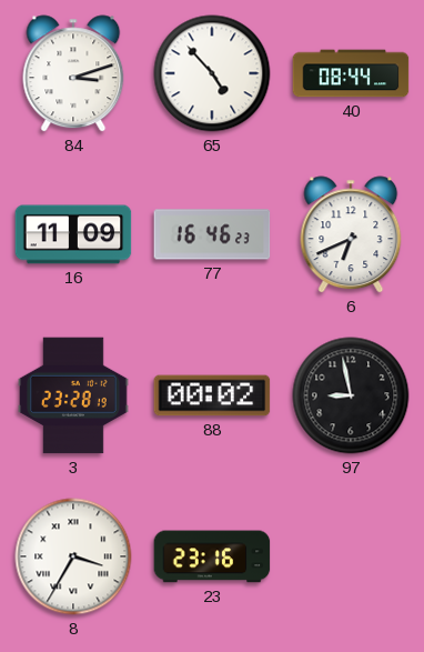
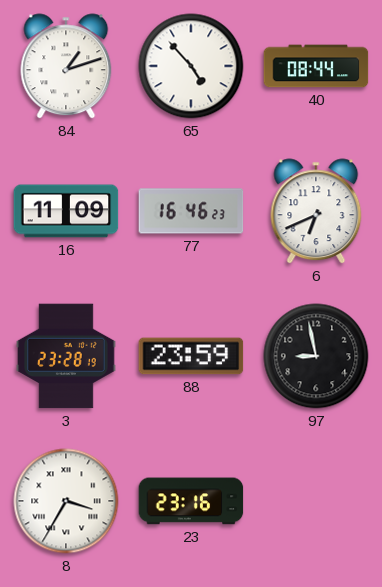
84: 3:12 -> 1:12
88: 00:02 -> 23:59
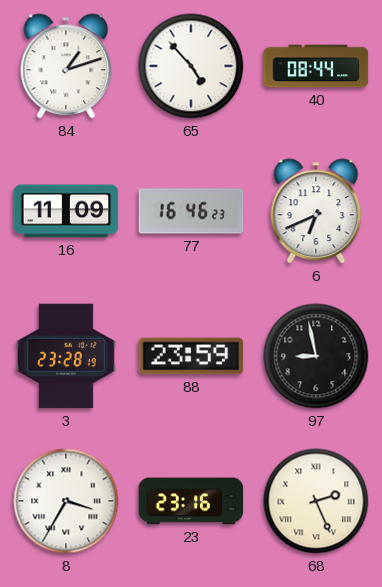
68: none -> 2:26
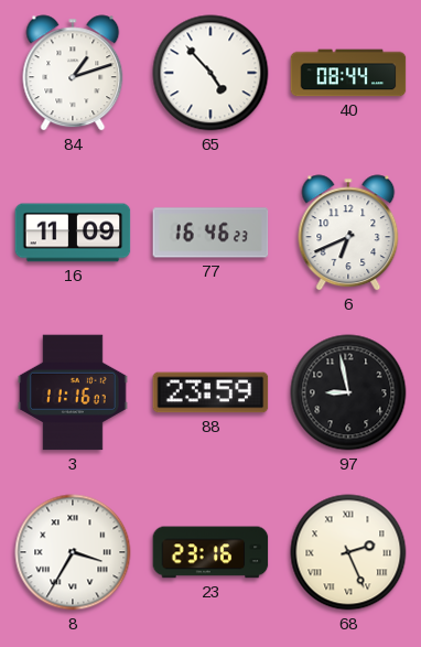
3: 23:28 -> 11:16
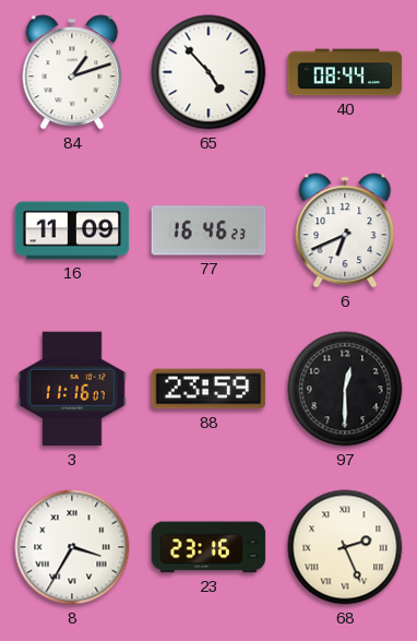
97: 8:58 -> 12:30
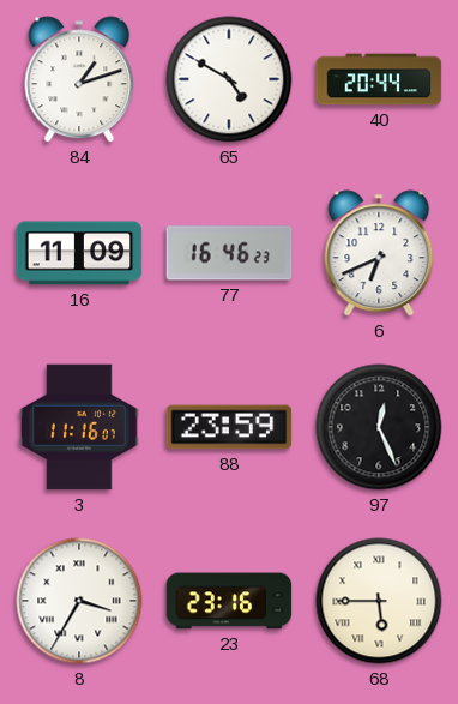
65: 4:53 -> 4:50
40: 08:44 -> 20:44
97: 12:30 -> 12:26
68: 2:26 -> 5:45
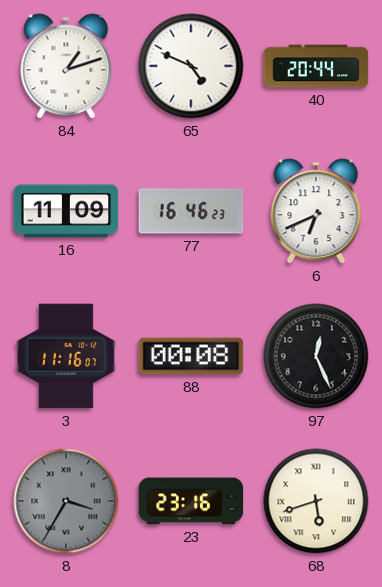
65: 4:50 -> 4:49
88: 23:59 -> 00:08
8 dial: white -> grey
68: 5:45 -> 5:42
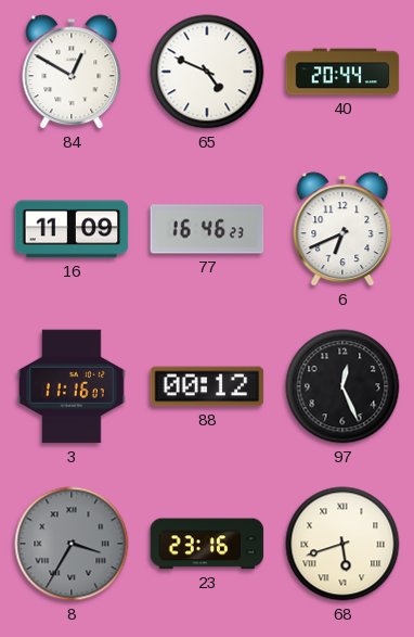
84: 1:12 -> 12:50
88: 00:08 -> 00:12
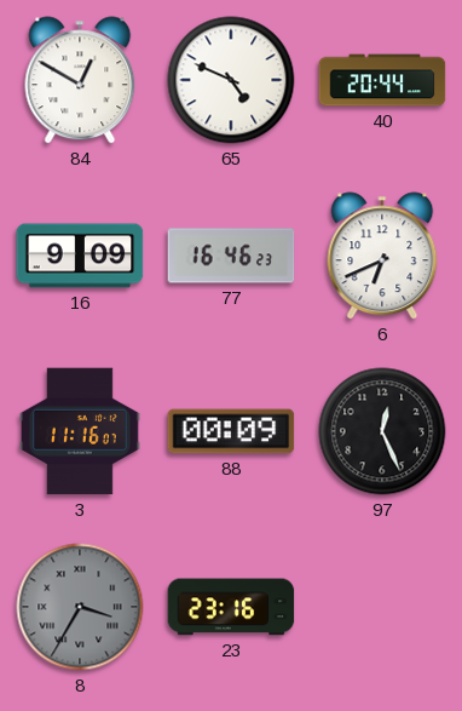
16: 11:09 -> 9:09
88: 00:12 -> 00:09
68: 5:42 -> none
